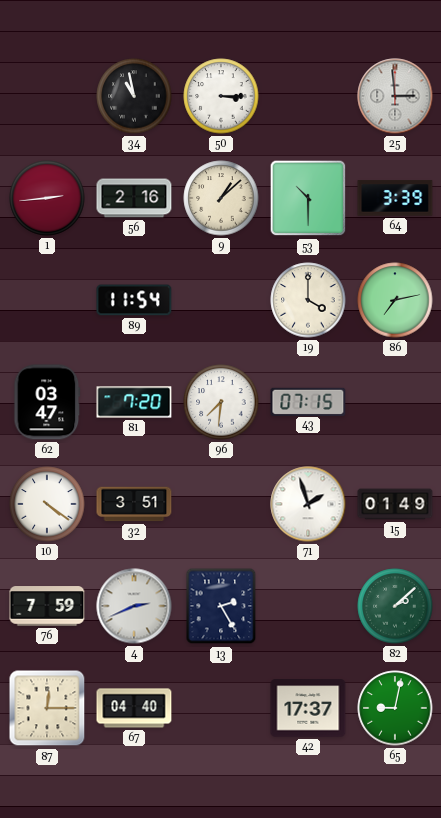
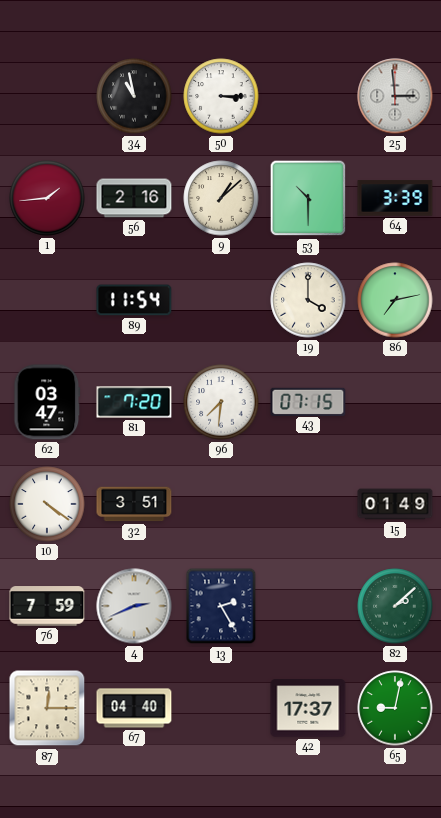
1: 2:44 -> 1:44
71: 1:57 -> none
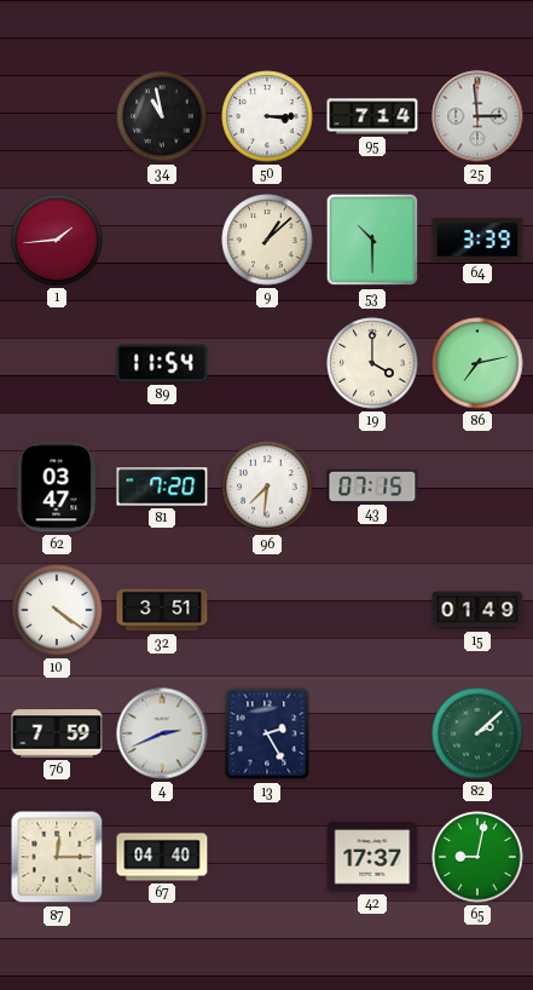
95: none -> 7:14
56: 2:16 -> none
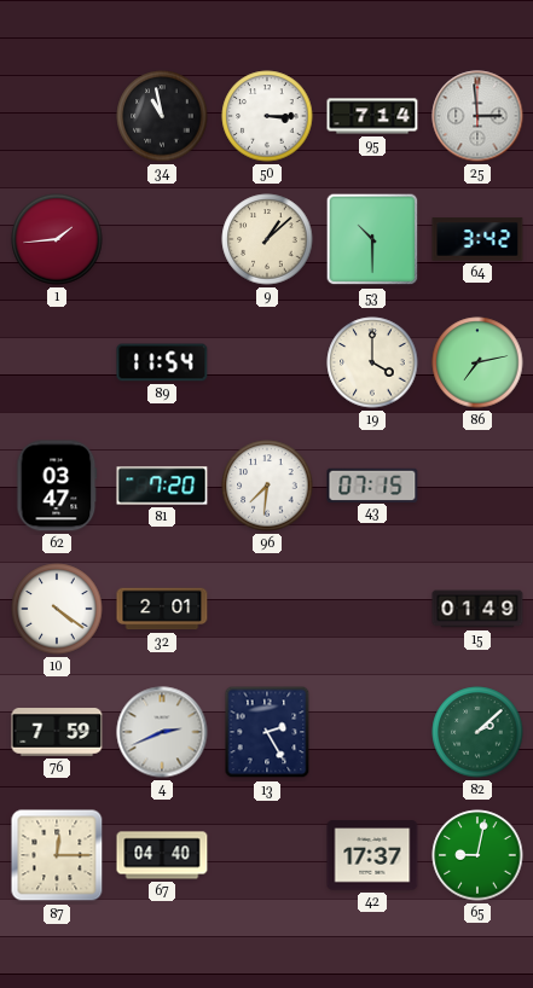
64: 3:39 -> 3:42
32: 3:51 -> 2:01
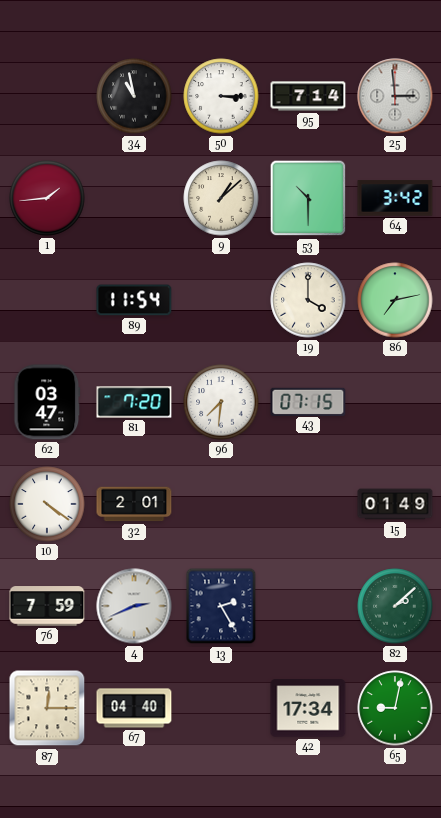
42: 17:37 -> 17:34
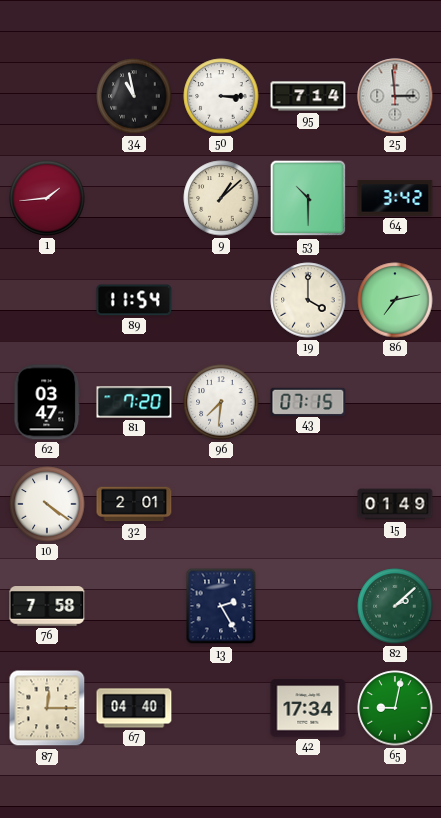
76: 7:59 -> 7:58
4: 2:41 -> none
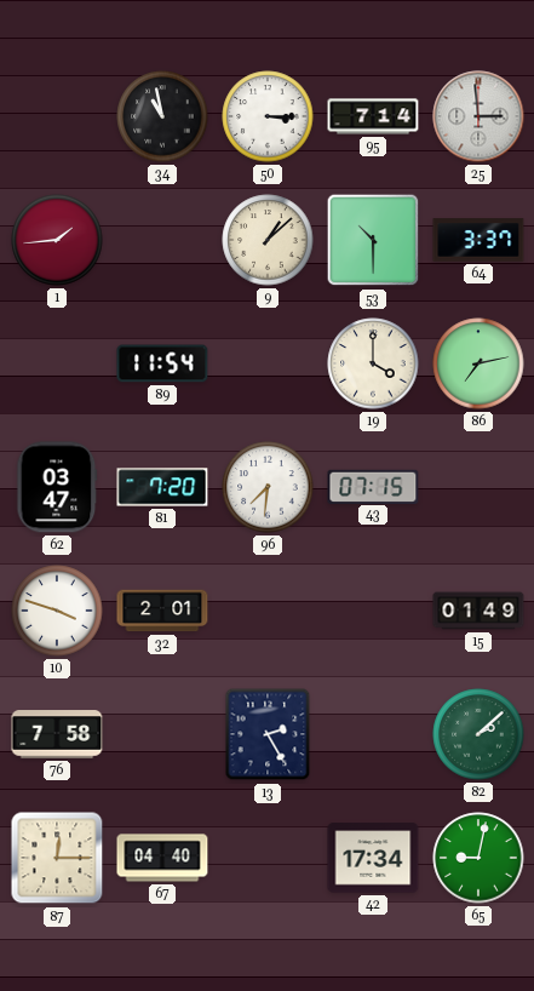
64: 3:42 -> 3:37
10: 4:21 -> 3:48
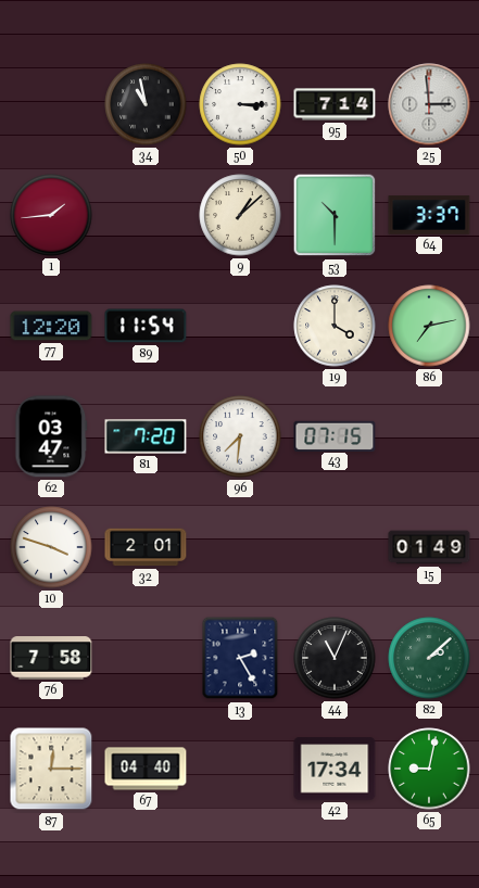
77: none -> 12:20
44: none -> 11:04
